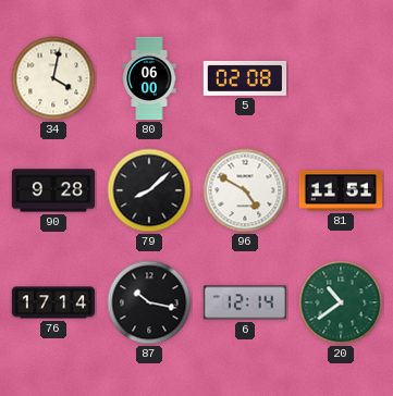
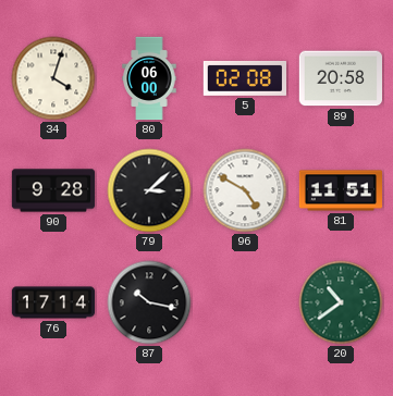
34: 4:02 -> 4:03
89: none -> 20:58
79: 8:08 -> 3:08
6: 12:14 -> none
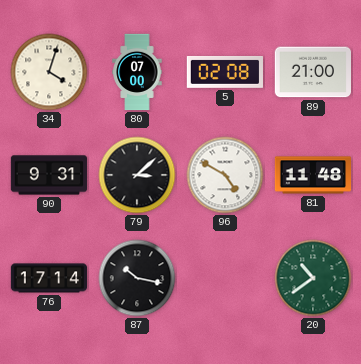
80: 06:00 -> 07:00
89: 20:58 -> 21:00
90: 9:28 -> 9:31
81: 11:51 -> 11:48
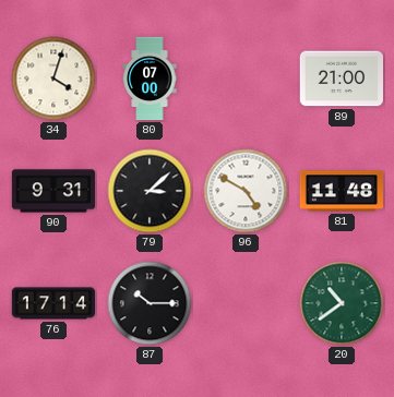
5: 02:08 -> none
87: 10:17 -> 10:15
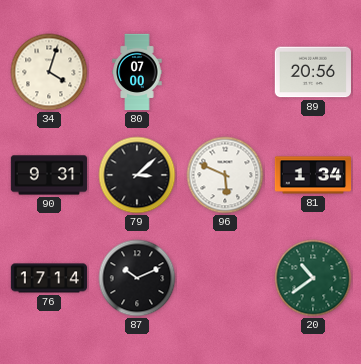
89: 21:00 -> 20:56
96: 4:50 -> 5:49
81: 11:48 -> 1:34
87: 10:15 -> 10:11
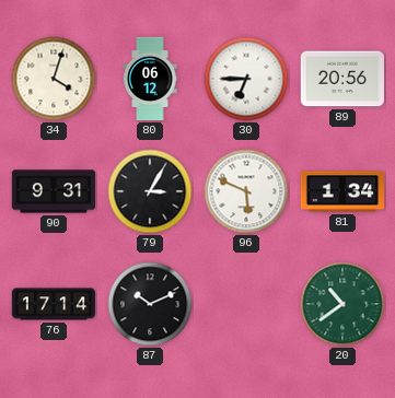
80: 07:00 -> 06:12
30: none -> 6:45
79: 3:08 -> 3:05
